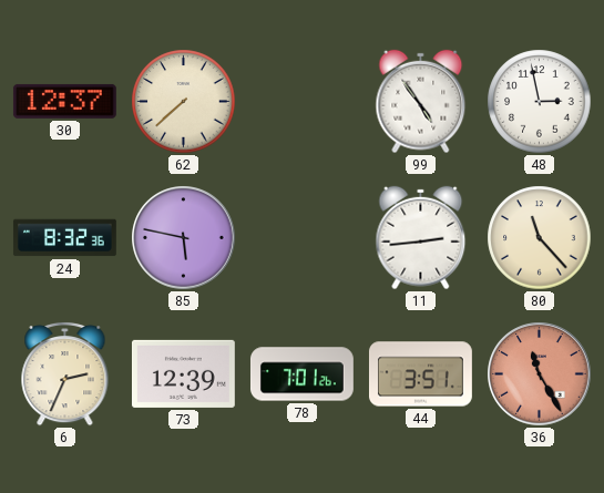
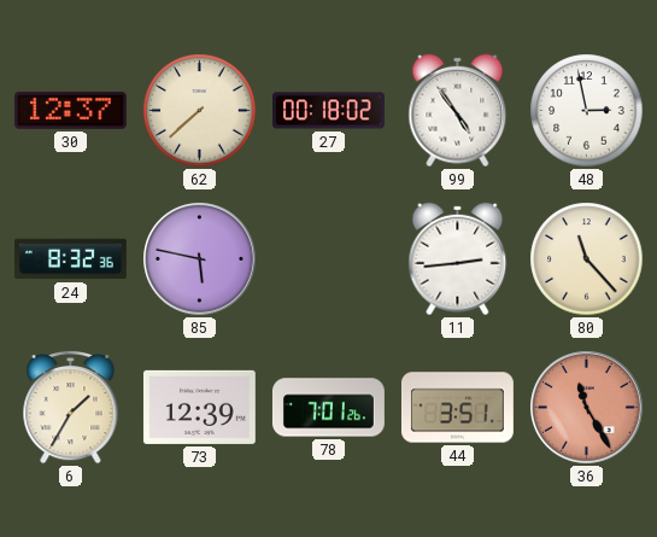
27: none -> 00:18
6: 2:34 -> 1:35
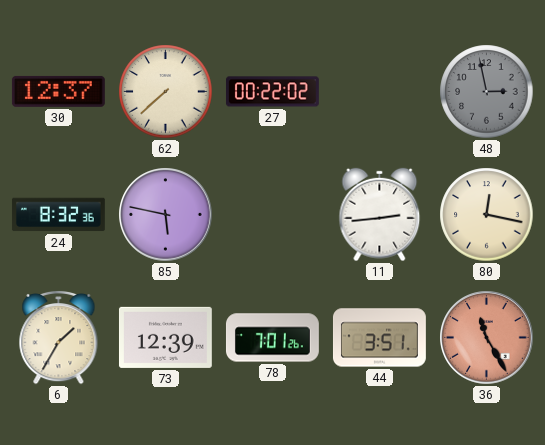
27: 00:18 -> 00:22
99: 4:54 -> none
48 dial: white -> grey
80: 11:23 -> 12:17
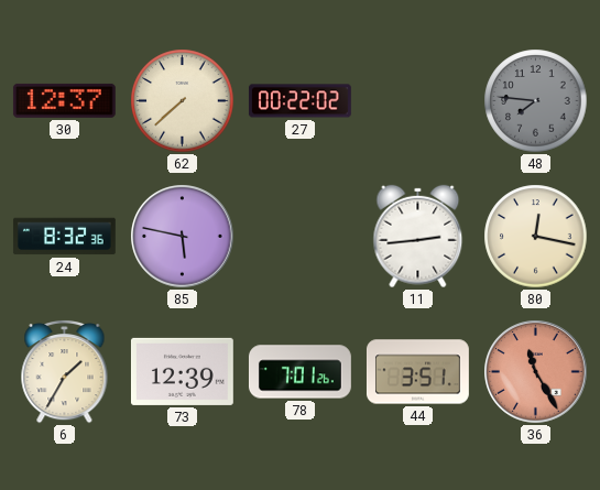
48: 2:58 -> 7:46
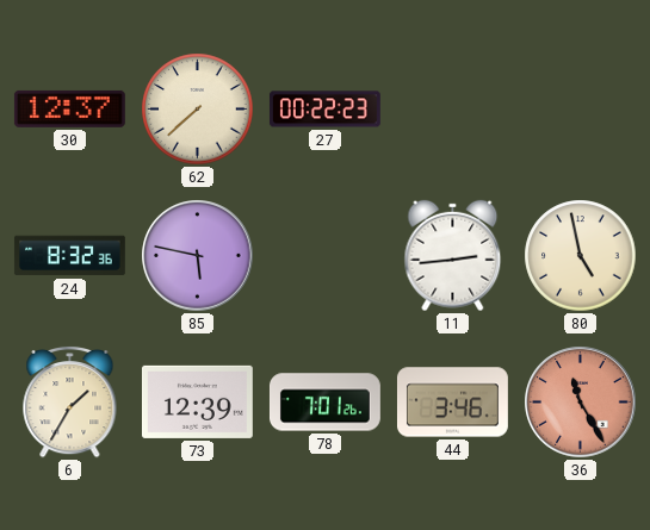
27: 00:22:02 -> 00:22:23
48: 7:46 -> none
80: 12:17 -> 4:58
44: 3:51 -> 3:46
